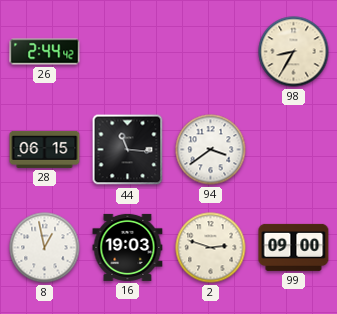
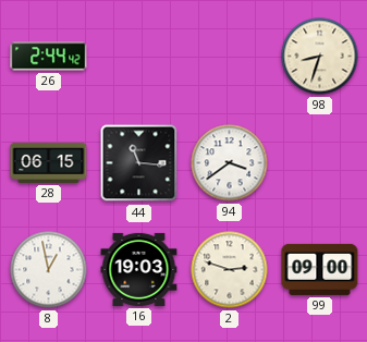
98: 8:35 -> 8:33
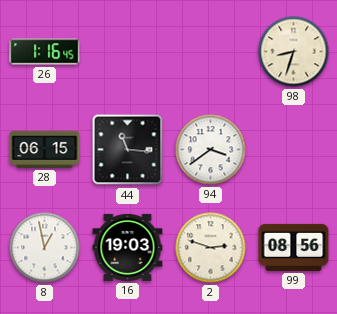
26: 2:44 -> 1:16
99: 09:00 -> 08:56
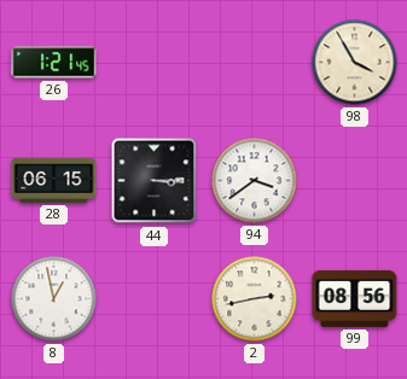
26: 1:16 -> 1:21
98: 8:33 -> 3:55
44: 11:16 -> 3:15
16: 19:03 -> none
2: 2:48 -> 2:43
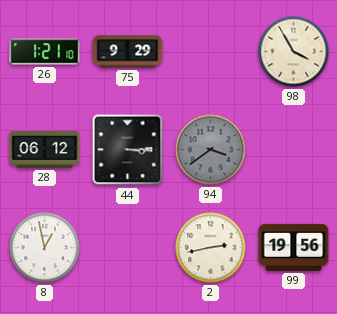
26: 1:21:45 -> 1:21:10
75: none -> 9:29
28: 06:15 -> 06:12
94 dial: white -> grey
99: 08:56 -> 19:56
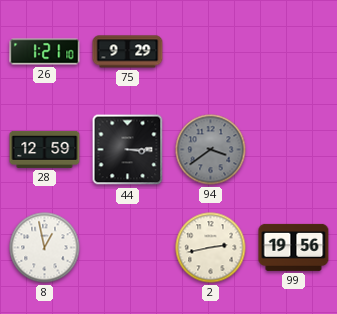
98: 3:55 -> none
28: 06:12 -> 12:59
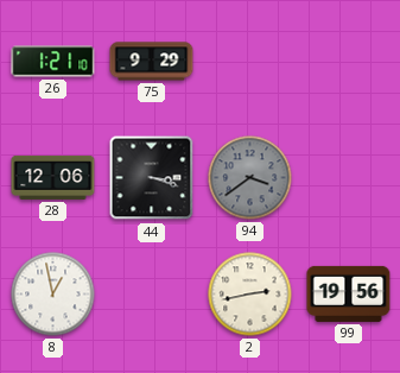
28: 12:59 -> 12:06
44: 3:15 -> 3:18
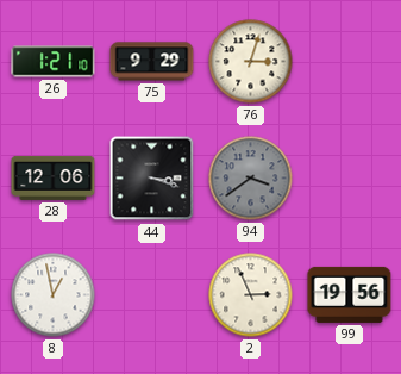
76: none -> 3:03
2: 2:43 -> 2:56
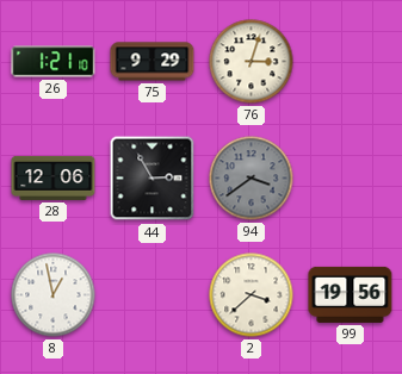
44: 3:18 -> 2:55
2: 2:56 -> 3:38
